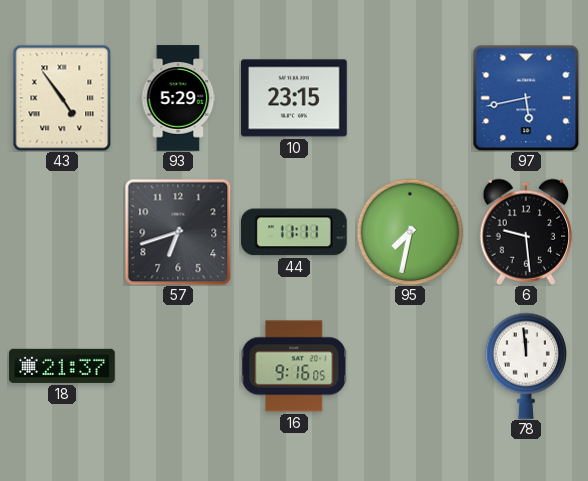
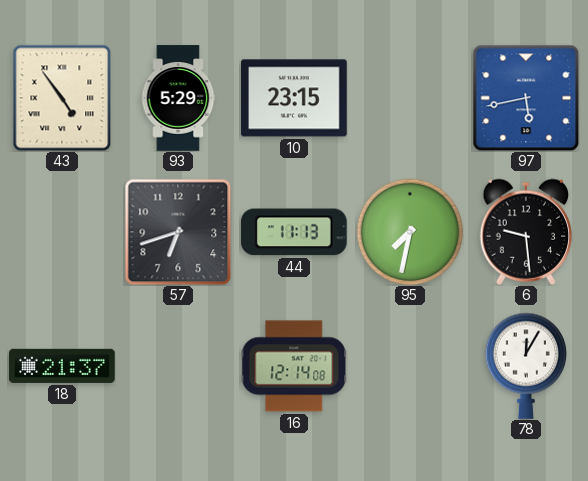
44: 11:11 -> 11:13
16: 9:16 -> 12:14
78: 11:59 -> 12:05
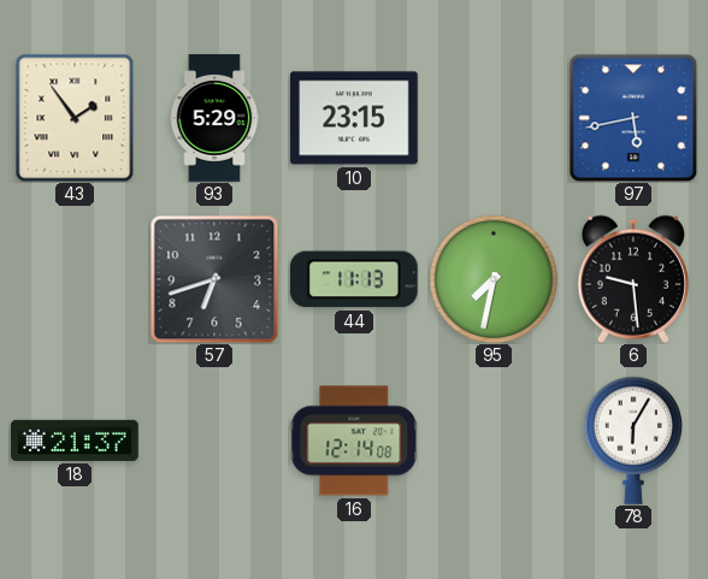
43: 4:54 -> 1:54
78: 12:05 -> 6:05
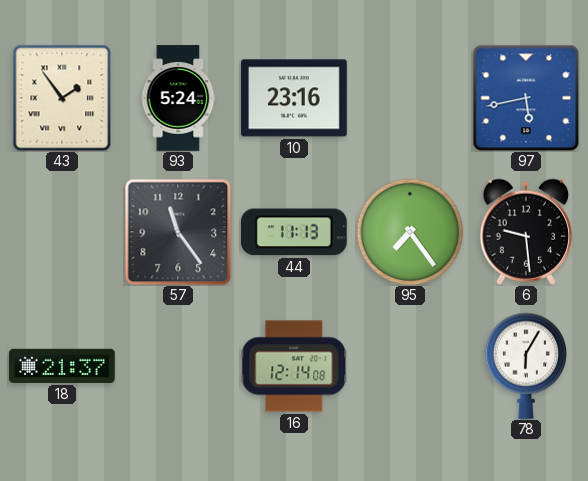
93: 5:29 -> 5:24
10: 23:15 -> 23:16
57: 6:42 -> 11:24
95: 7:32 -> 7:24
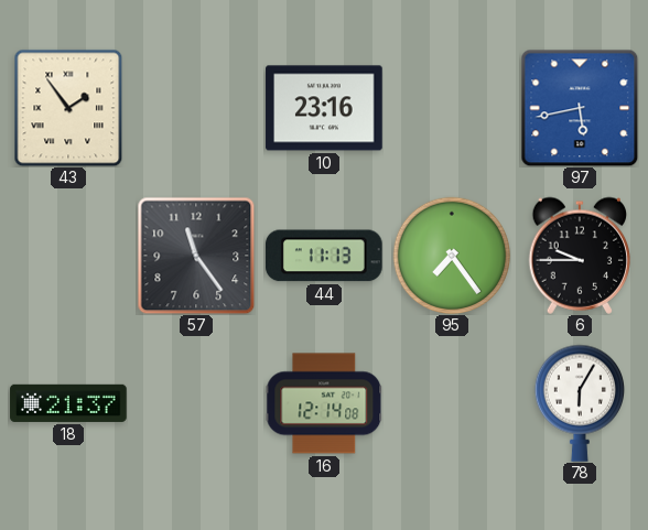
93: 5:24 -> none
6: 9:29 -> 9:45
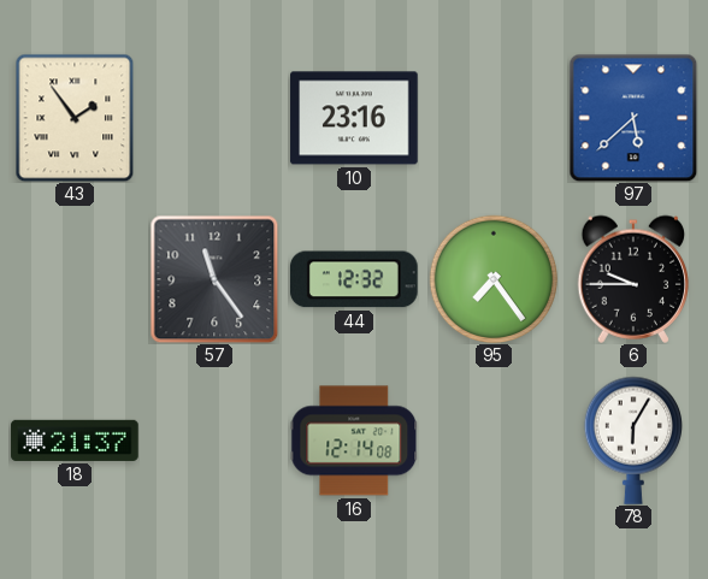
97: 5:43 -> 5:38
44: 11:13 -> 12:32
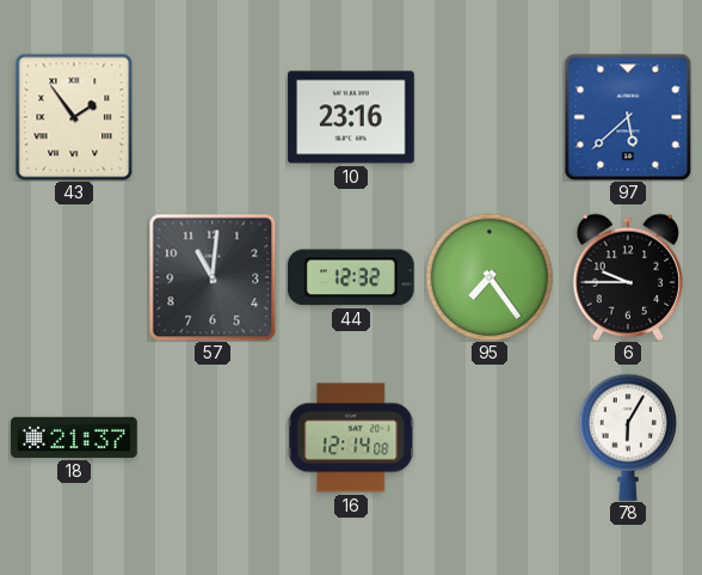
57: 11:24 -> 11:01
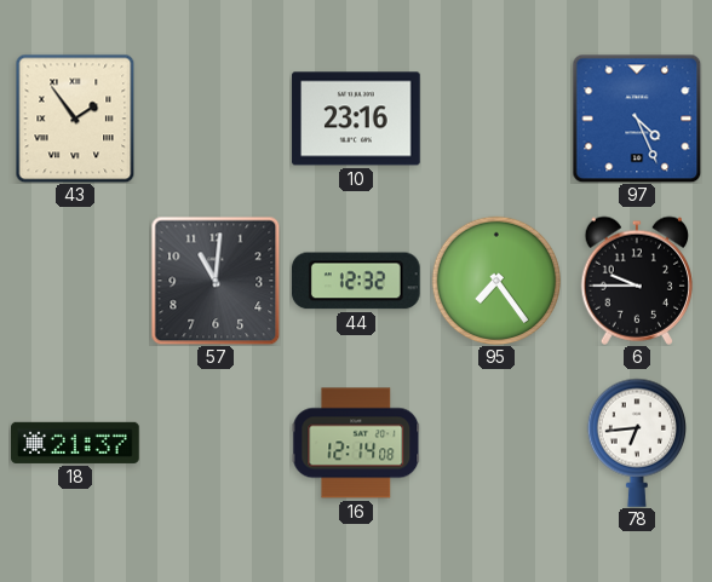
97: 5:38 -> 4:26
78: 6:05 -> 6:44
